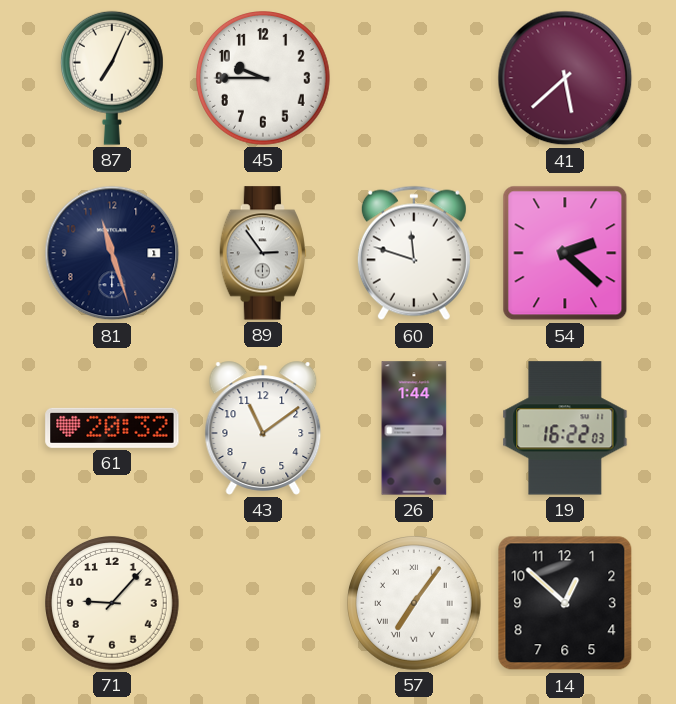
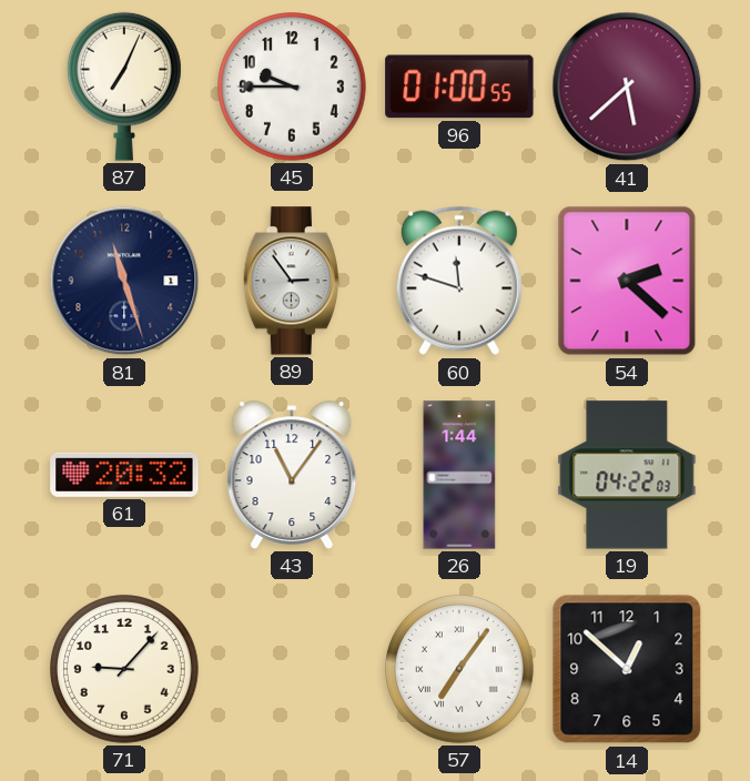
96: none -> 01:00
43: 11:09 -> 11:06
19: 16:22 -> 04:22
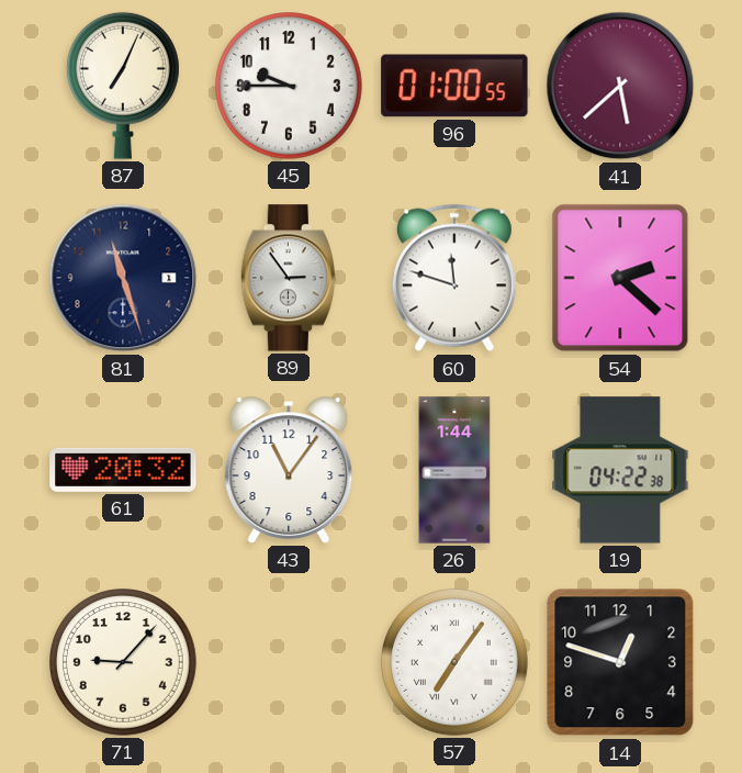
19: 04:22:03 -> 04:22:38
14: 12:52 -> 12:48
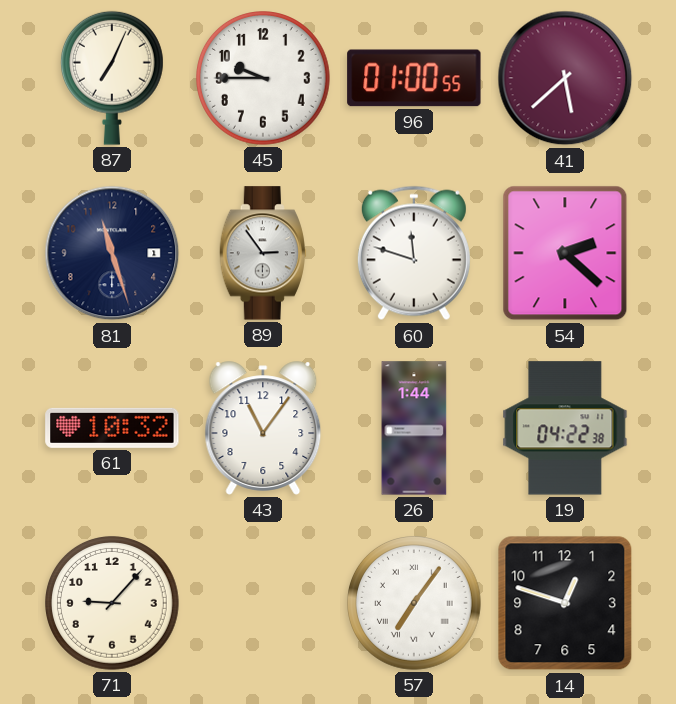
61: 20:32 -> 10:32
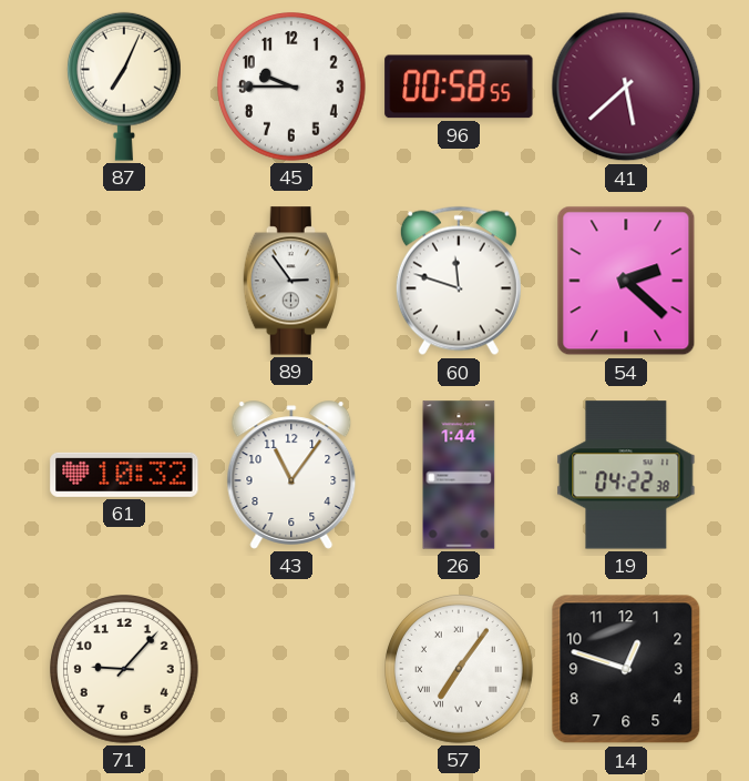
96: 01:00 -> 00:58
81: 11:27 -> none
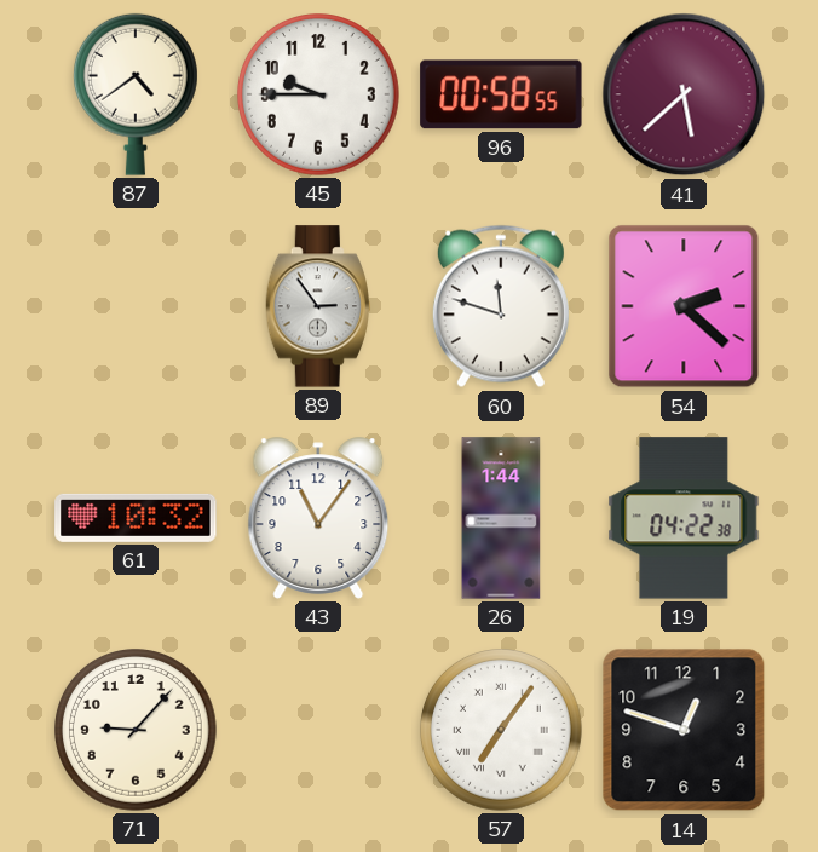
87: 7:04 -> 4:39
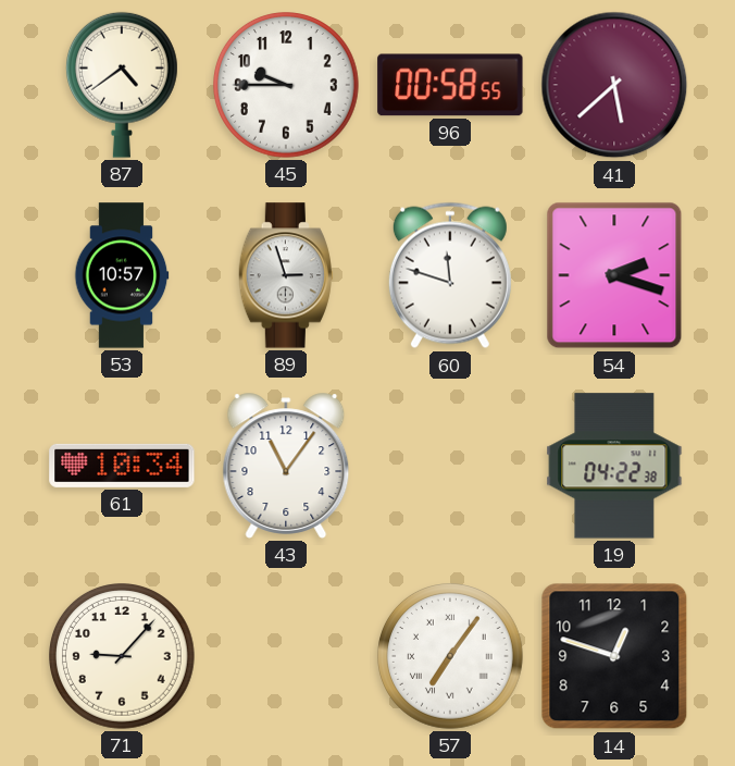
53: none -> 10:57
89: 2:54 -> 2:57
54: 2:22 -> 2:18
61: 10:32 -> 10:34
26: 1:44 -> none
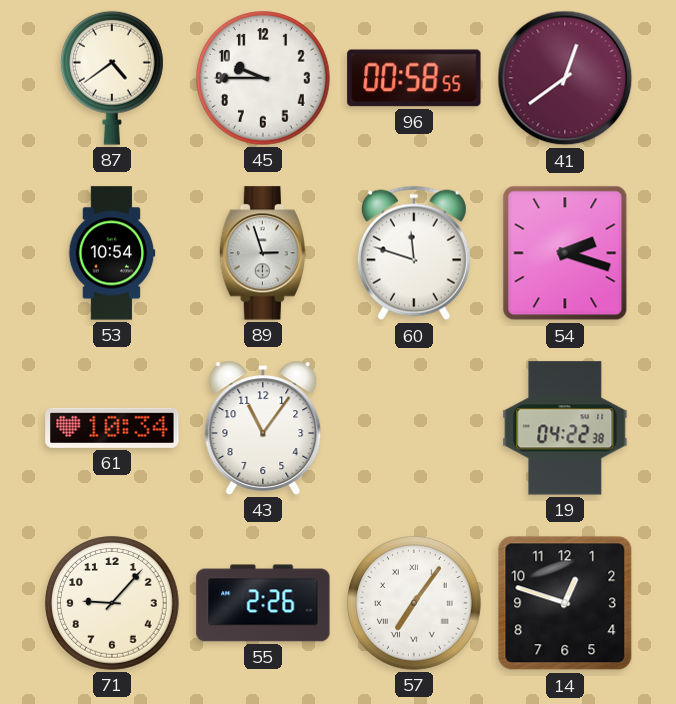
41: 5:38 -> 12:39
53: 10:57 -> 10:54
55: none -> 2:26
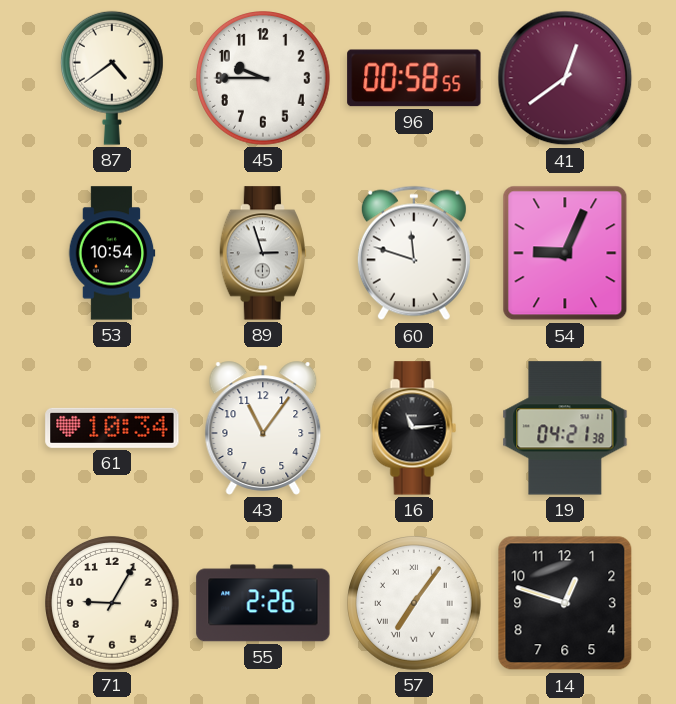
54: 2:18 -> 9:04
16: none -> 11:14
19: 04:22 -> 04:21
71: 9:07 -> 9:05
